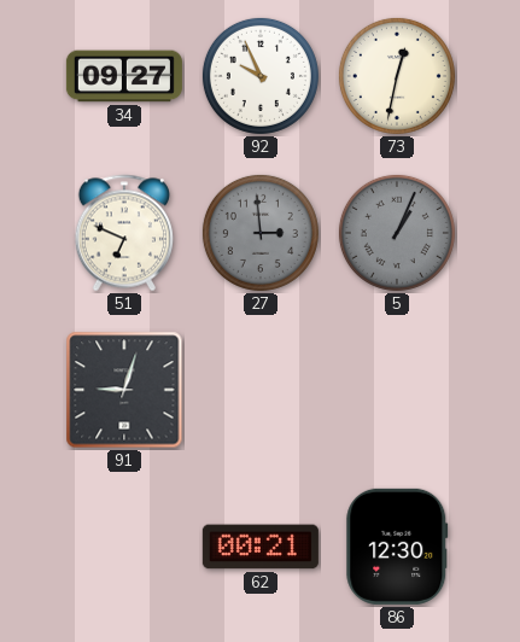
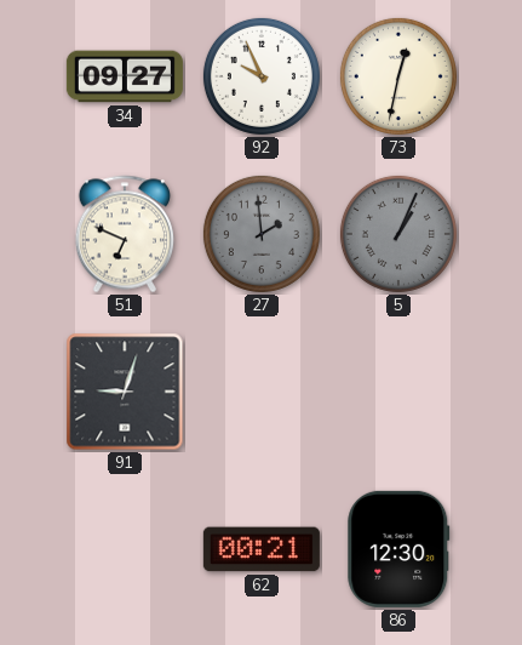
27: 2:59 -> 1:59
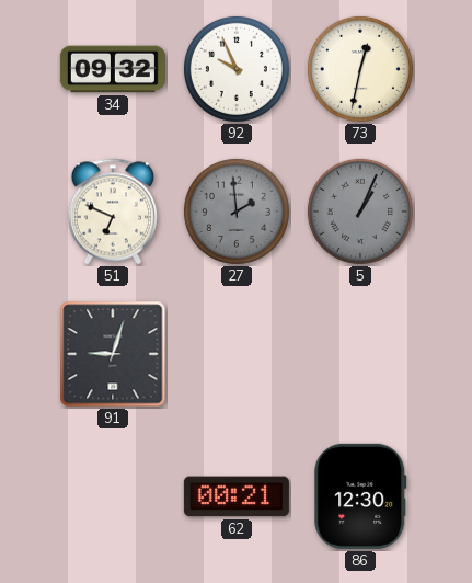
34: 09:27 -> 09:32
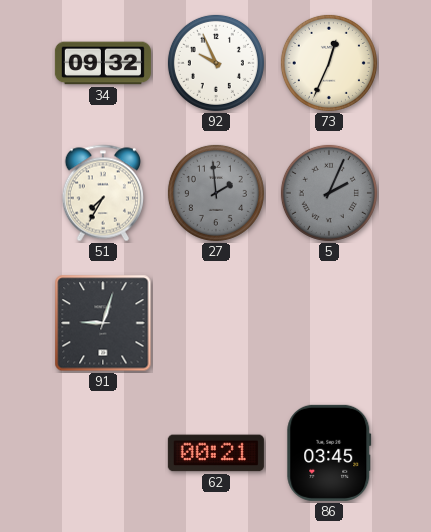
73: 12:32 -> 12:34
51: 6:49 -> 7:35
5: 1:04 -> 2:04
86: 12:30 -> 03:45
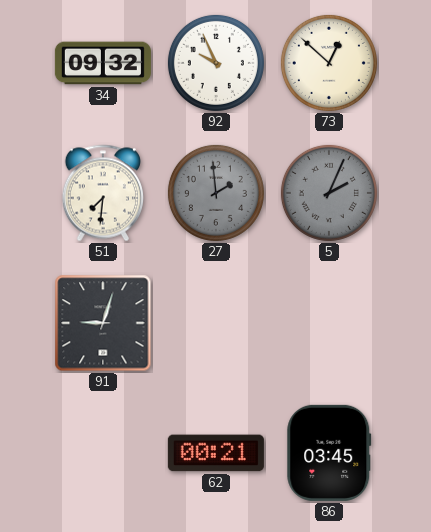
73: 12:34 -> 12:52
51: 7:35 -> 7:31
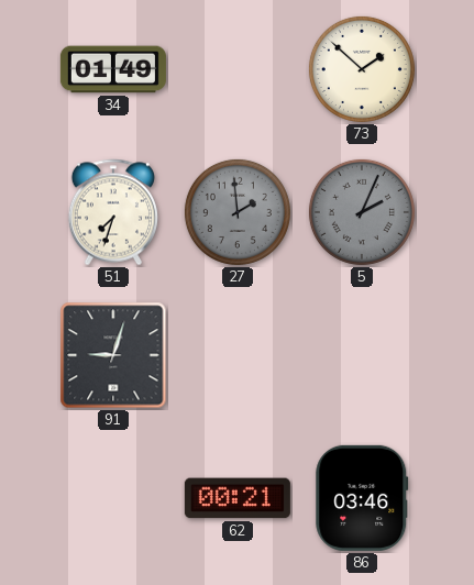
34: 09:32 -> 01:49
92: 9:56 -> none
73: 12:52 -> 1:52
51: 7:31 -> 7:33
86: 03:45 -> 03:46
